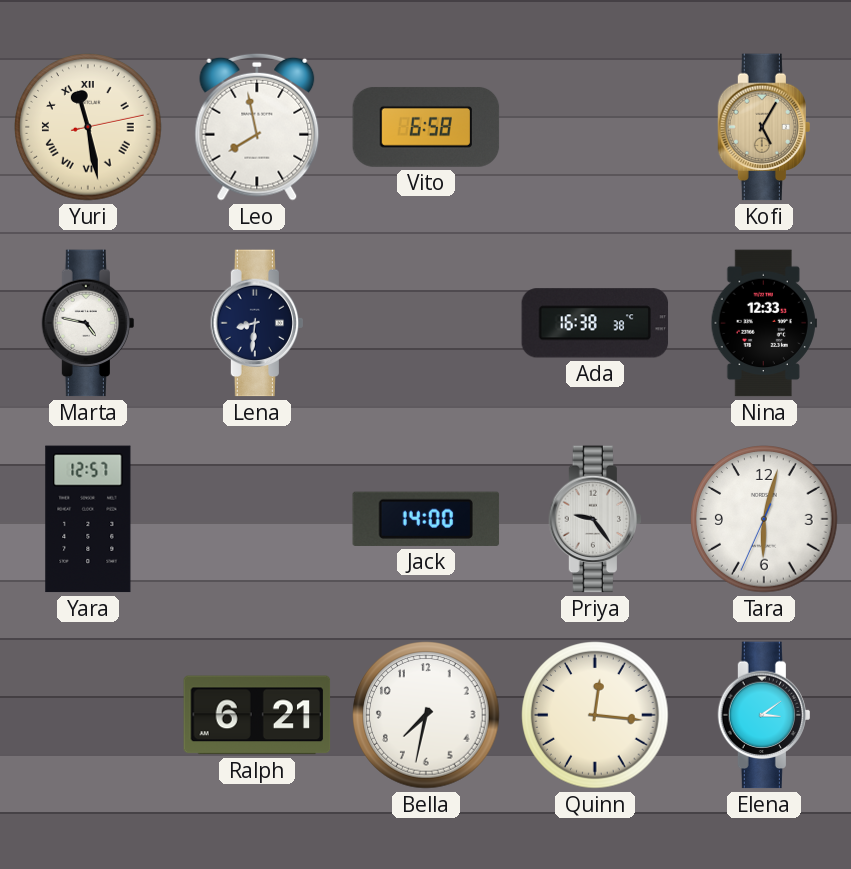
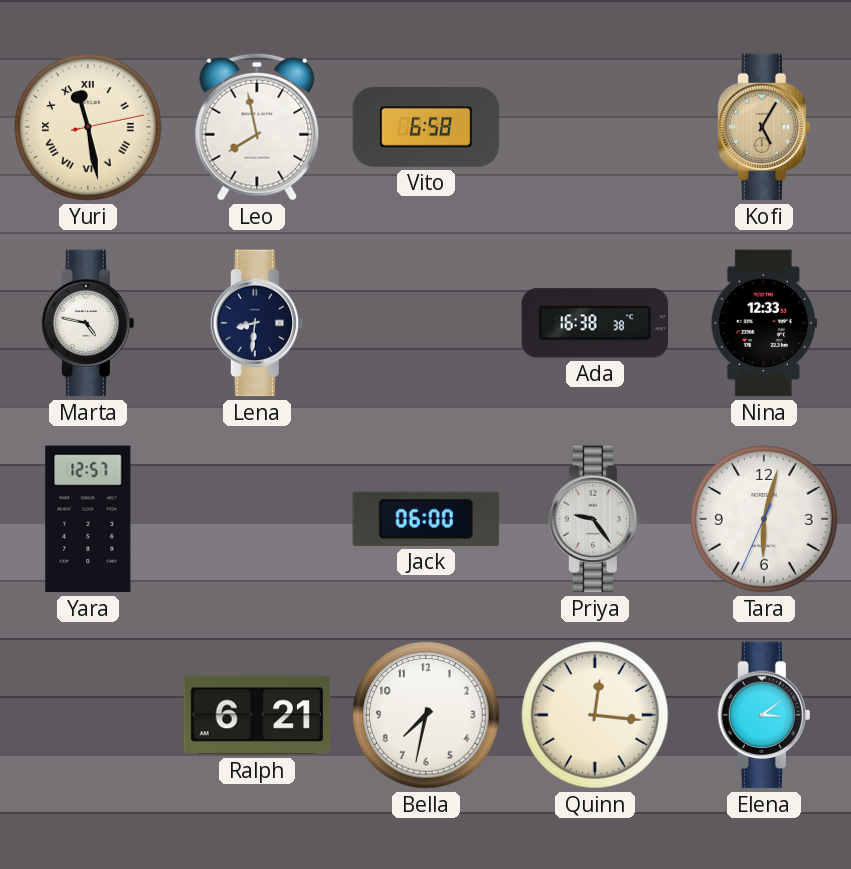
Jack: 14:00 -> 06:00
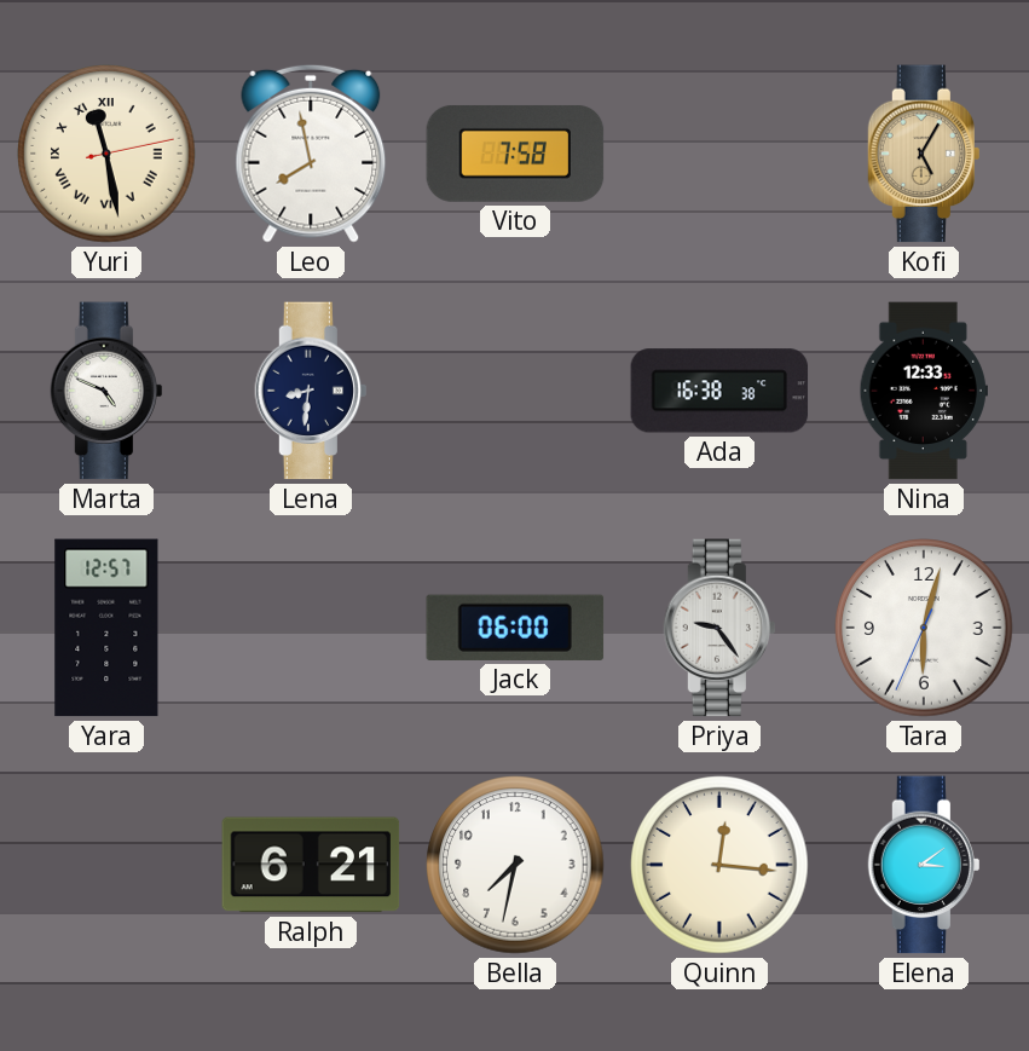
Vito: 6:58 -> 7:58
Marta: 4:47 -> 4:49
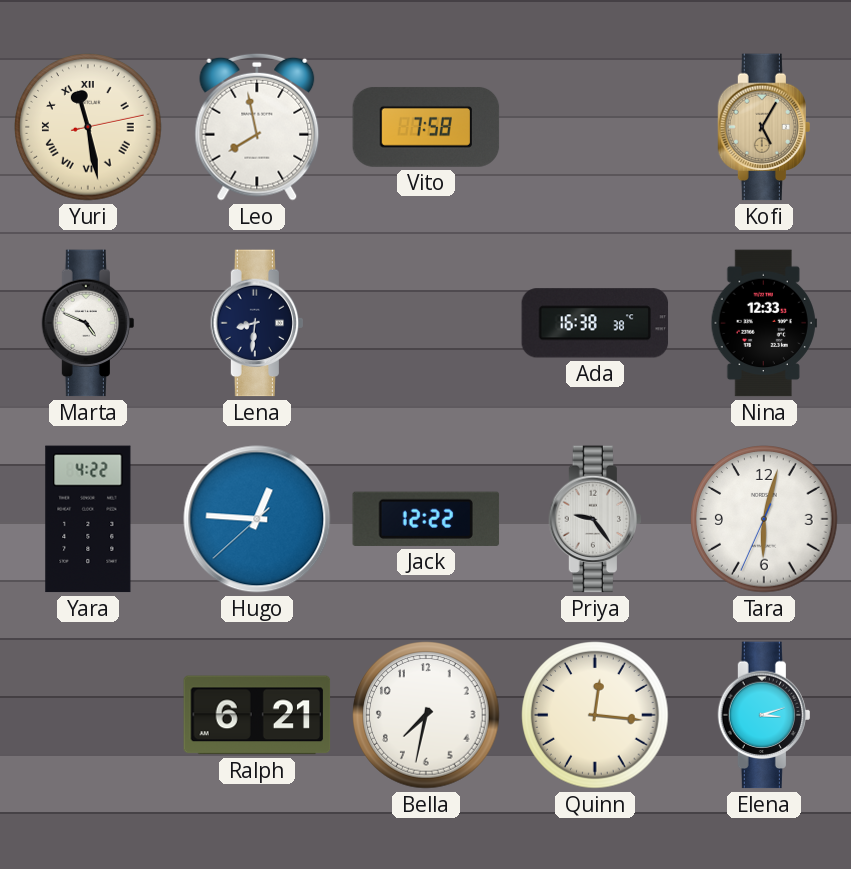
Yara: 12:57 -> 4:22
Hugo: none -> 12:45
Jack: 06:00 -> 12:22
Elena: 3:09 -> 3:12
